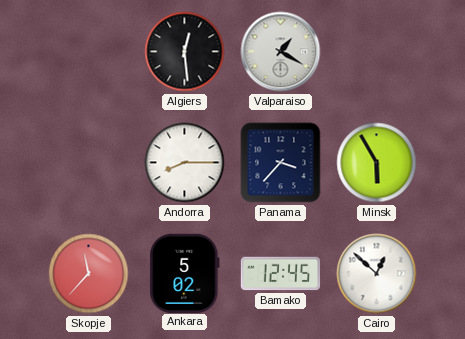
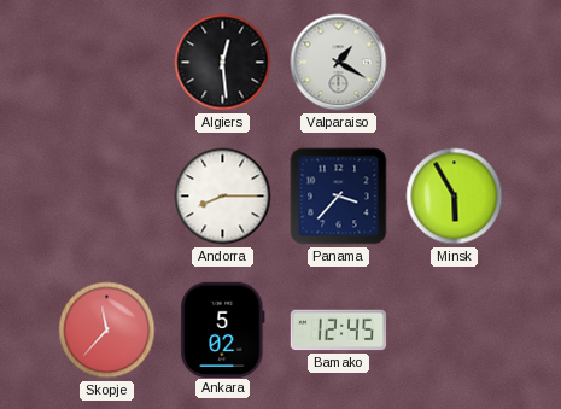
Cairo: 12:52 -> none
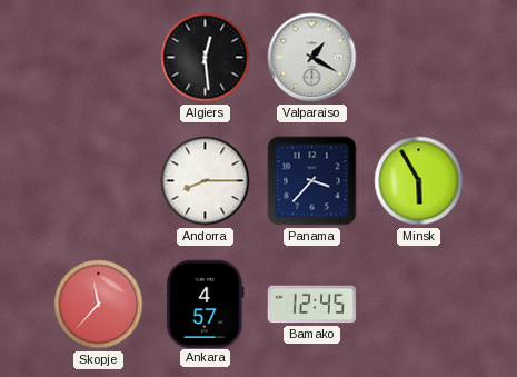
Ankara: 5:02 -> 4:57
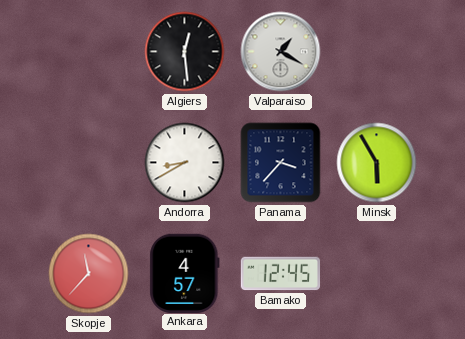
Andorra: 8:15 -> 8:40
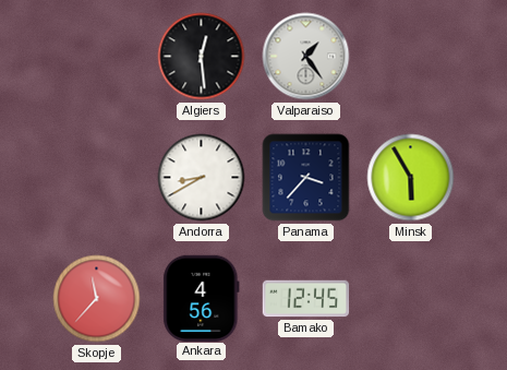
Valparaiso: 1:20 -> 1:24
Ankara: 4:57 -> 4:56
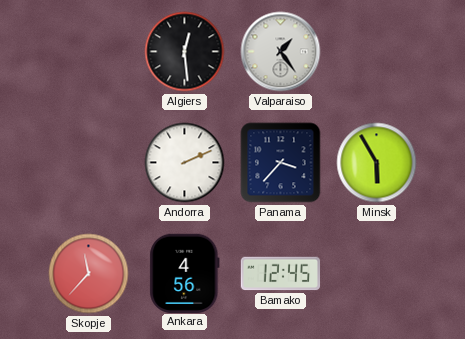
Andorra: 8:40 -> 2:11
